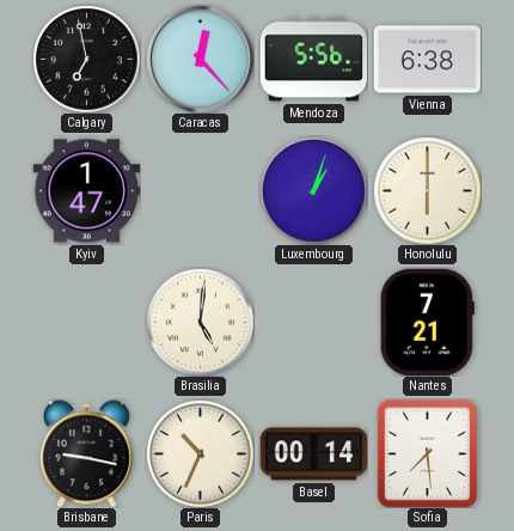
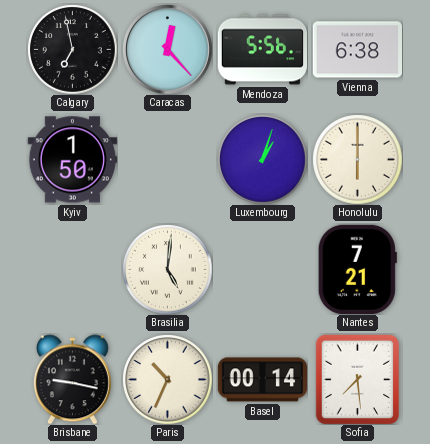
Kyiv: 1:47 -> 1:50
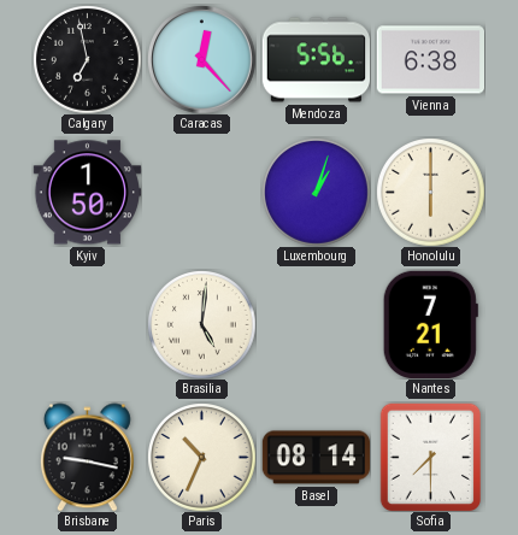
Basel: 00:14 -> 08:14
Sofia: 7:29 -> 7:30
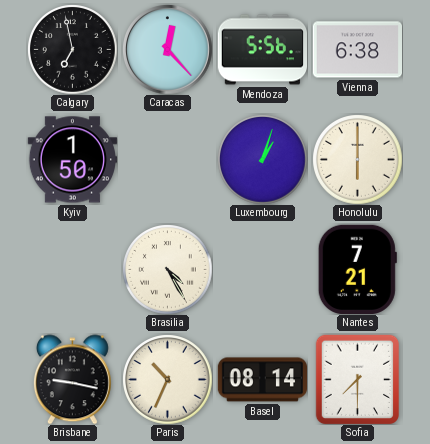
Brasilia: 5:01 -> 4:25
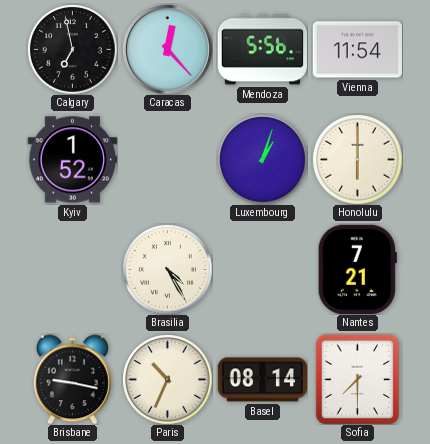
Vienna: 6:38 -> 11:54
Kyiv: 1:50 -> 1:52
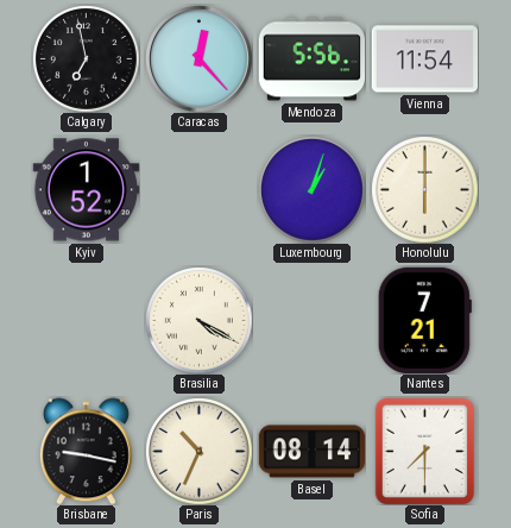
Brasilia: 4:25 -> 4:20
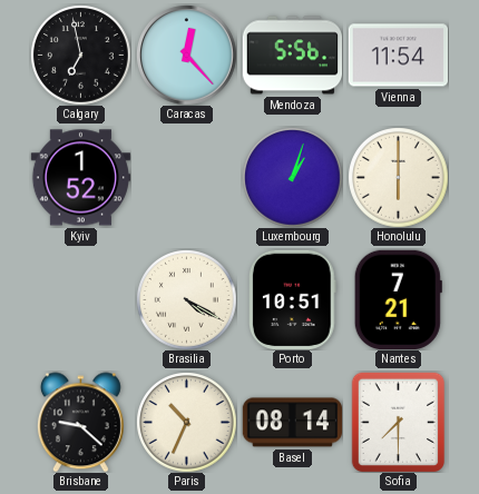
Porto: none -> 10:51
Brisbane: 9:17 -> 9:22
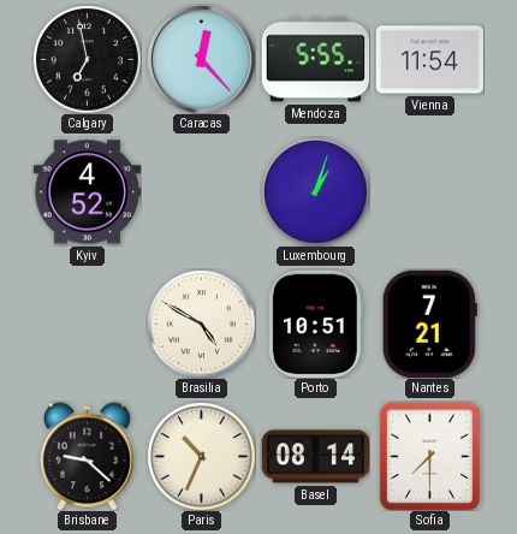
Mendoza: 5:56 -> 5:55
Kyiv: 1:52 -> 4:52
Honolulu: 6:00 -> none
Brasilia: 4:20 -> 4:50
